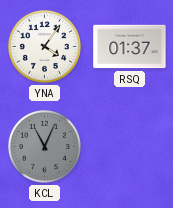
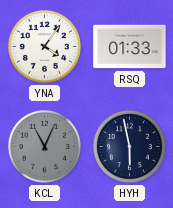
RSQ: 01:37 -> 01:33
HYH: none -> 5:58
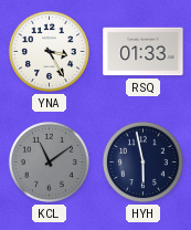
YNA: 4:06 -> 3:25
KCL: 11:04 -> 11:09
